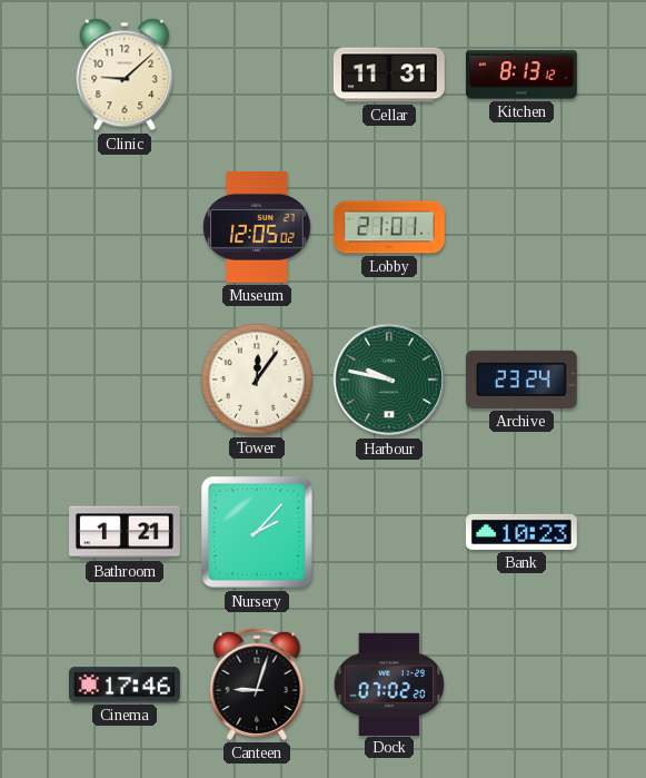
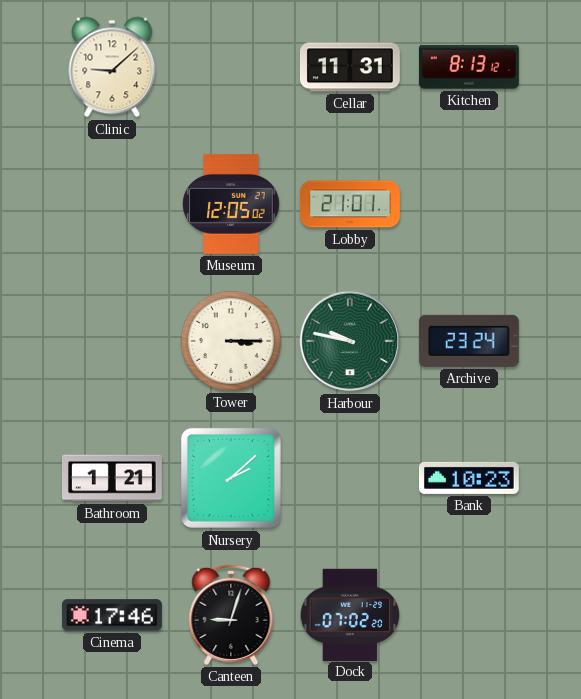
Tower: 12:06 -> 3:15
Nursery: 2:07 -> 2:08
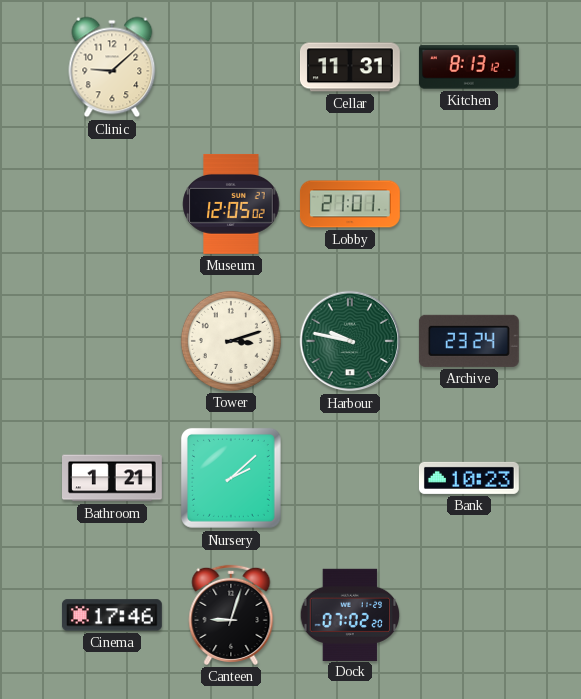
Tower: 3:15 -> 3:12
